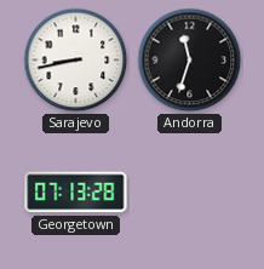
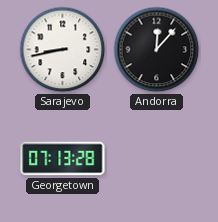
Andorra: 11:33 -> 12:07
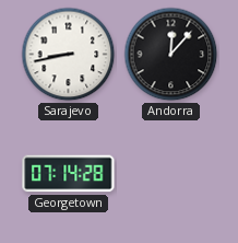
Georgetown: 07:13 -> 07:14
